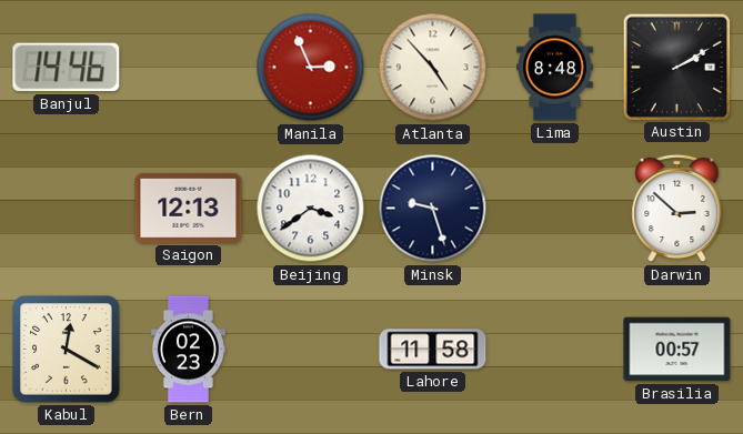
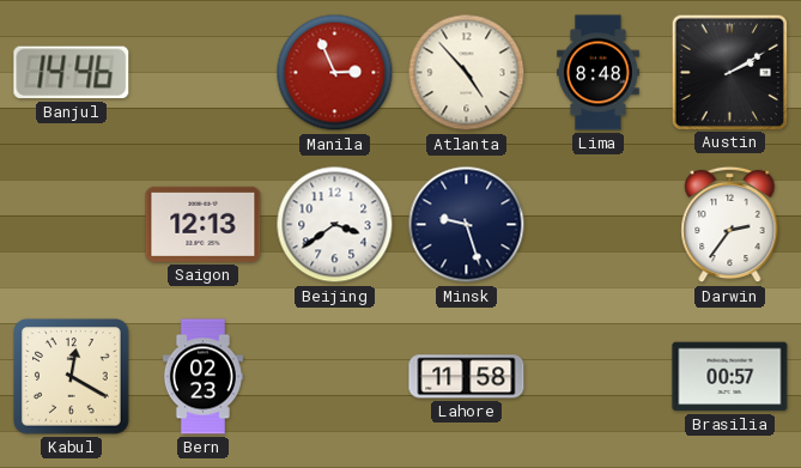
Darwin: 2:52 -> 2:36
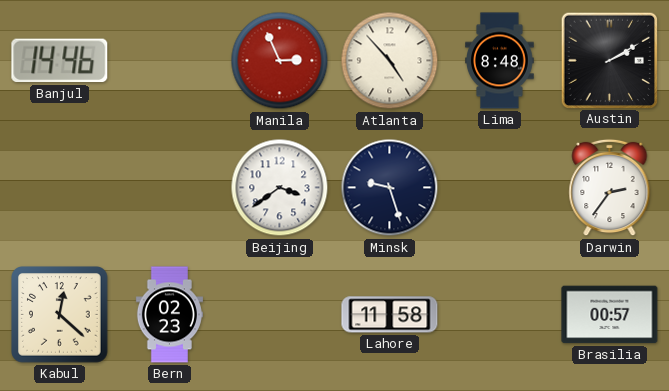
Saigon: 12:13 -> none
Kabul: 12:20 -> 12:22
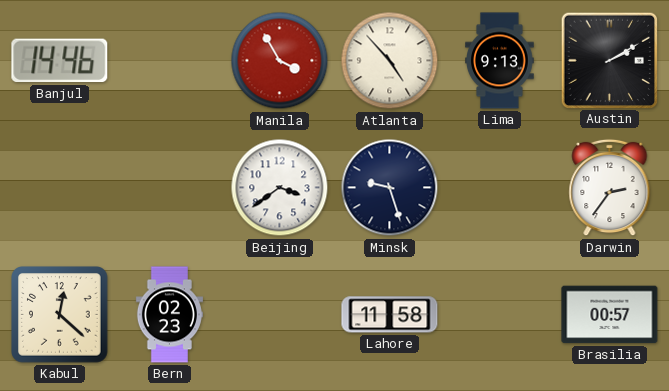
Manila: 2:56 -> 3:55
Lima: 8:48 -> 9:13
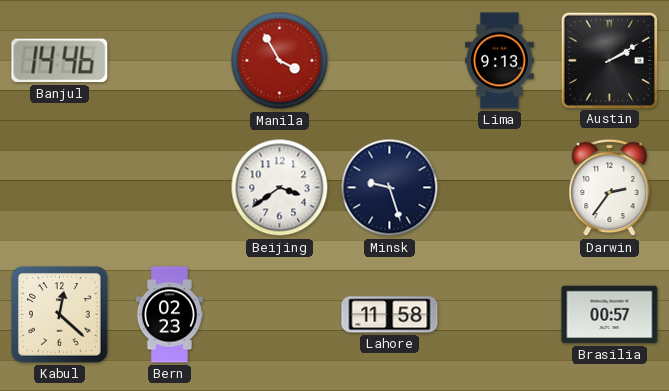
Atlanta: 4:53 -> none
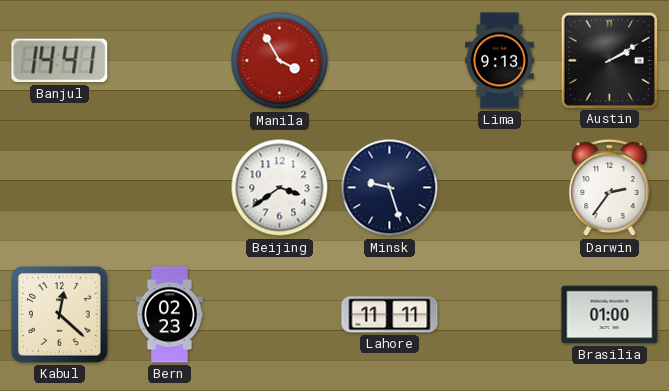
Banjul: 14:46 -> 14:41
Lahore: 11:58 -> 11:11
Brasilia: 00:57 -> 01:00
